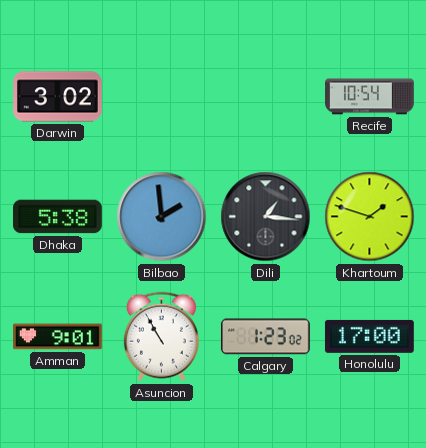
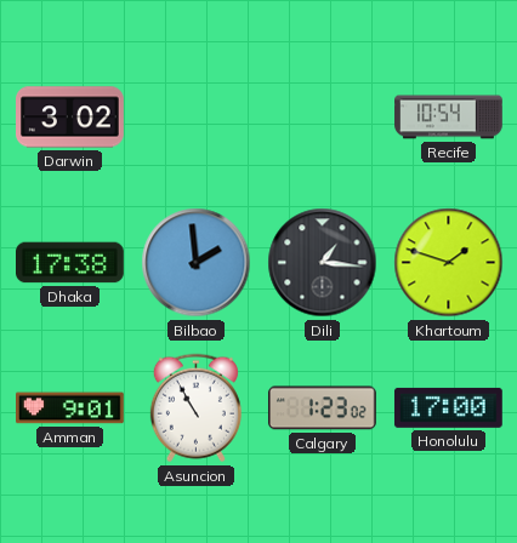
Dhaka: 5:38 -> 17:38
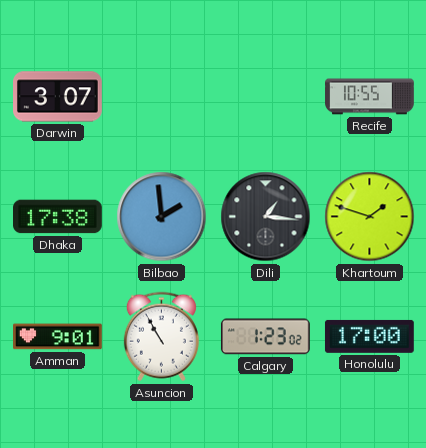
Darwin: 3:02 -> 3:07
Recife: 10:54 -> 10:55
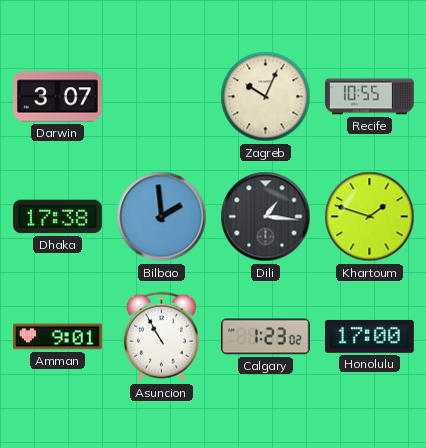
Zagreb: none -> 10:04
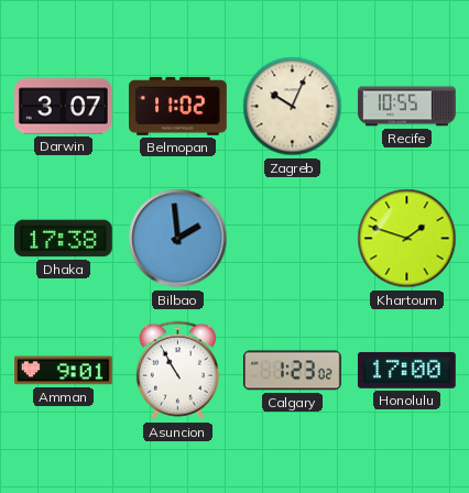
Belmopan: none -> 11:02
Dili: 1:16 -> none
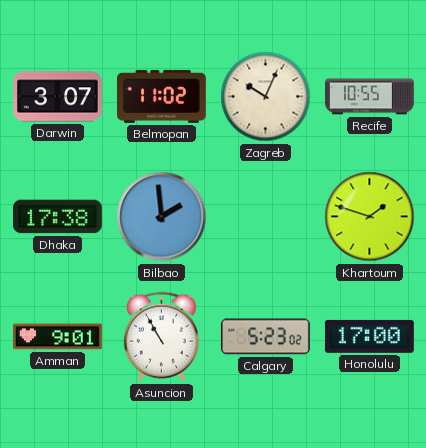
Calgary: 1:23 -> 5:23
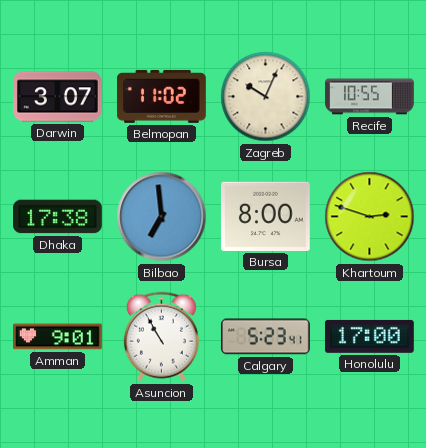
Bilbao: 1:59 -> 6:59
Bursa: none -> 8:00
Khartoum: 1:48 -> 2:48
Calgary: 5:23:02 -> 5:23:41
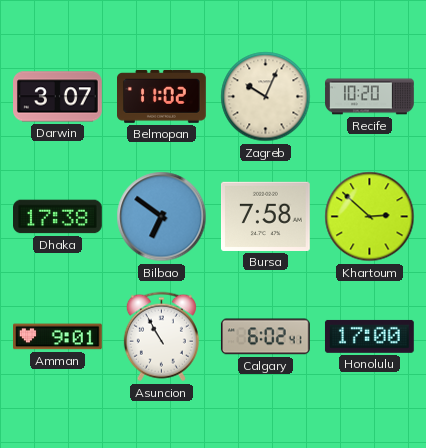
Recife: 10:55 -> 10:20
Bilbao: 6:59 -> 6:51
Bursa: 8:00 -> 7:58
Khartoum: 2:48 -> 2:52
Calgary: 5:23 -> 6:02
